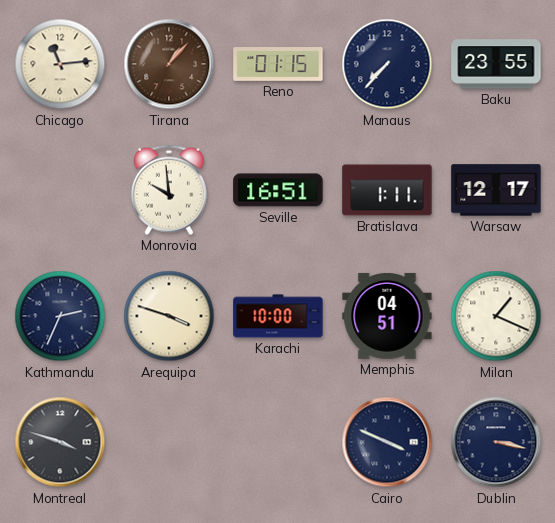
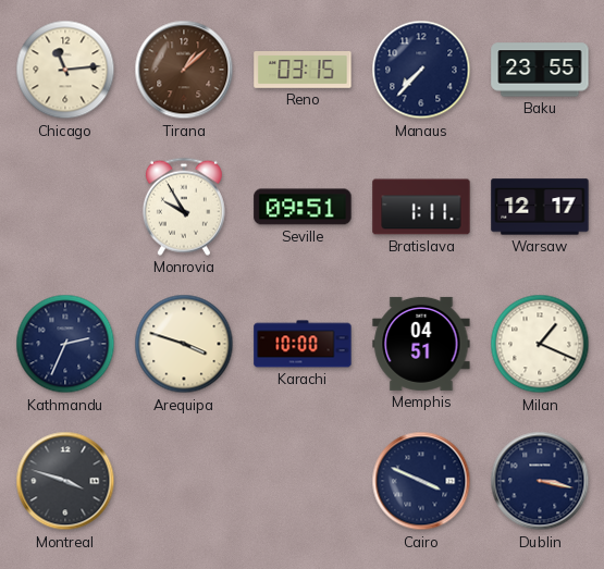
Tirana: 1:07 -> 1:08
Reno: 01:15 -> 03:15
Monrovia: 9:59 -> 9:55
Seville: 16:51 -> 09:51
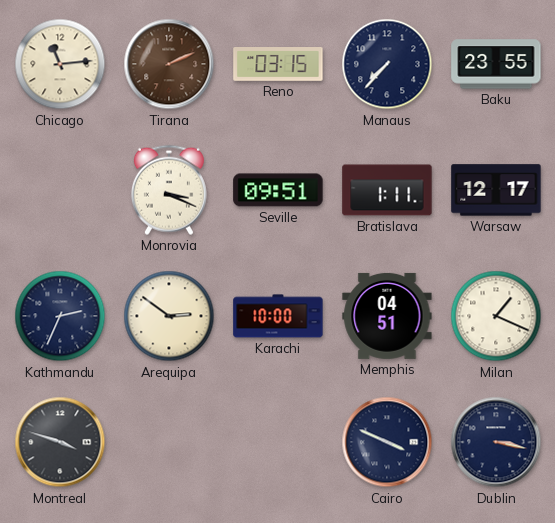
Tirana: 1:08 -> 2:11
Monrovia: 9:55 -> 3:19
Arequipa: 3:48 -> 2:51
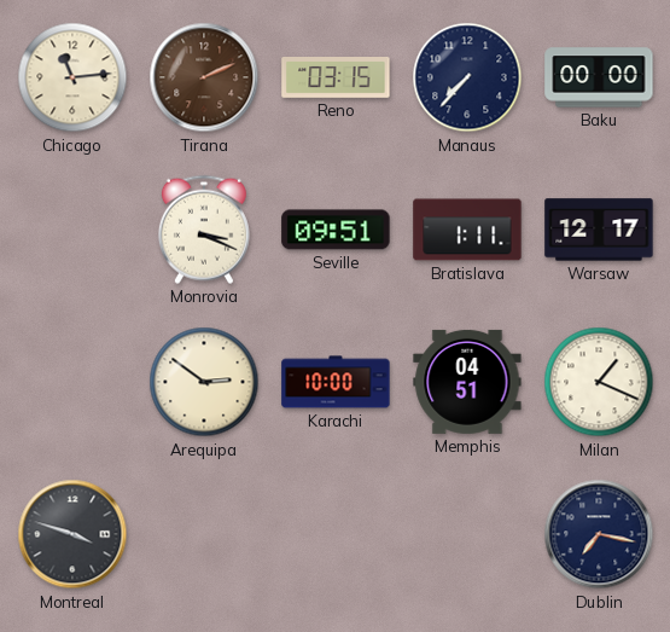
Baku: 23:55 -> 00:00
Kathmandu: 2:34 -> none
Cairo: 3:49 -> none
Dublin: 3:17 -> 7:17
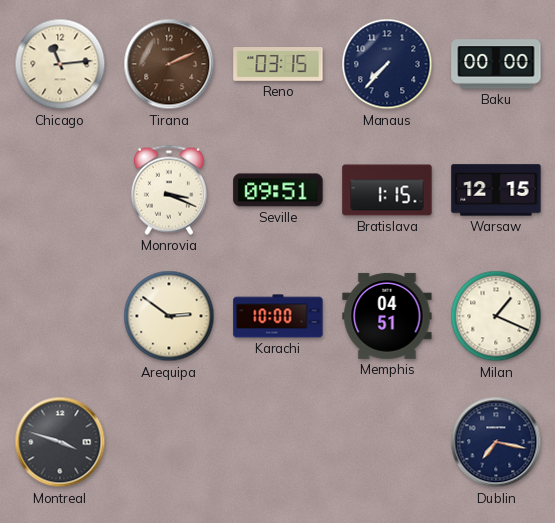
Bratislava: 1:11 -> 1:15
Warsaw: 12:17 -> 12:15
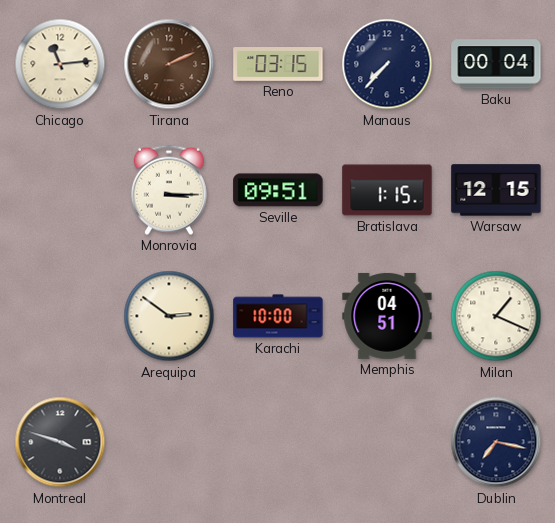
Baku: 00:00 -> 00:04
Monrovia: 3:19 -> 3:15
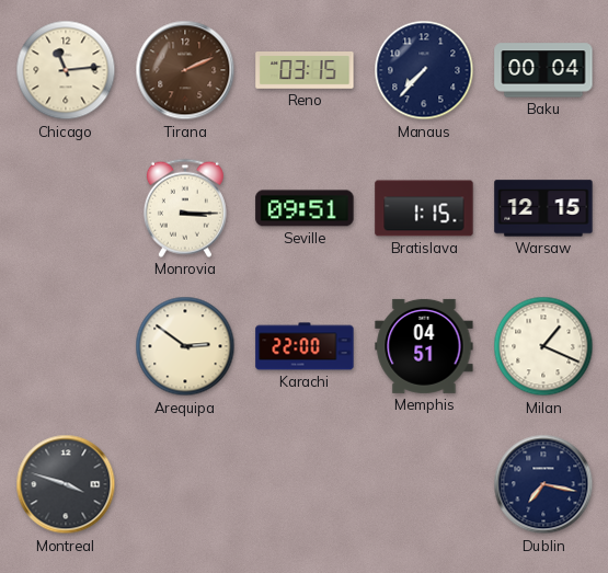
Karachi: 10:00 -> 22:00
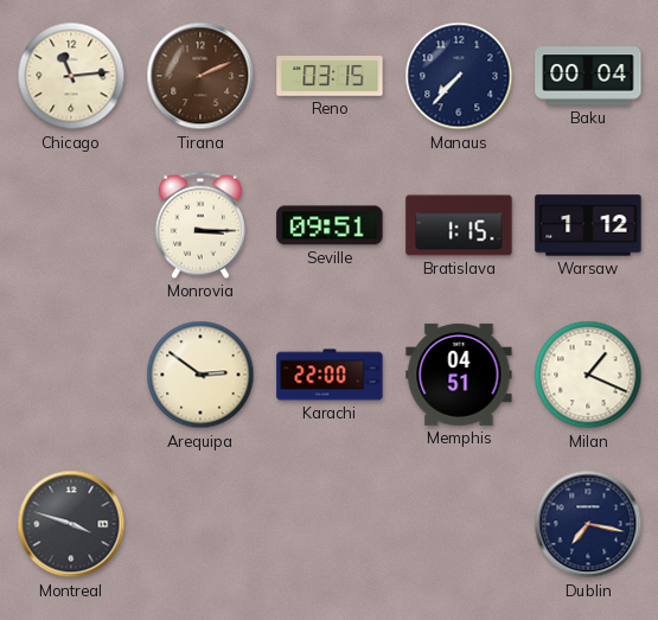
Warsaw: 12:15 -> 1:12
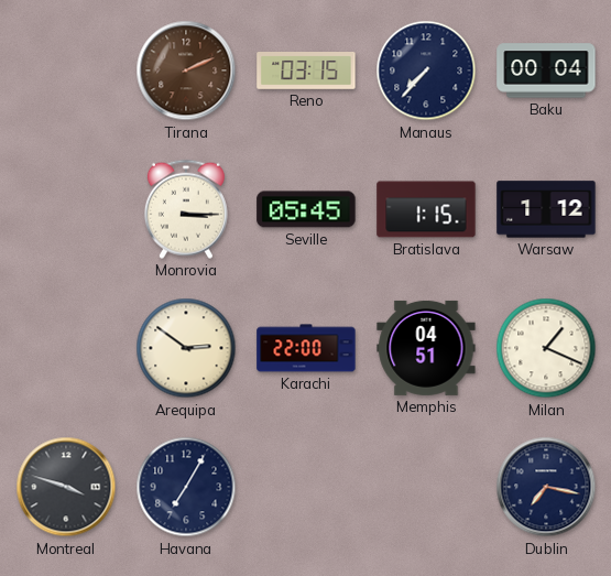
Chicago: 11:14 -> none
Seville: 09:51 -> 05:45
Havana: none -> 7:05
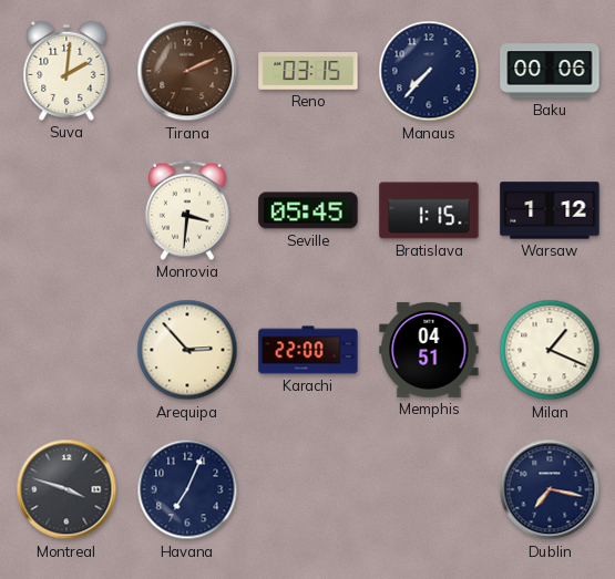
Suva: none -> 2:01
Baku: 00:04 -> 00:06
Monrovia: 3:15 -> 3:31
Arequipa: 2:51 -> 2:53
Havana: 7:05 -> 7:04
